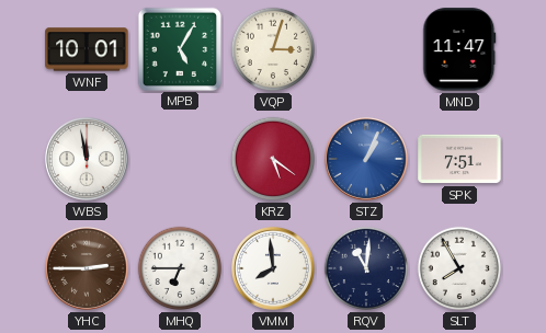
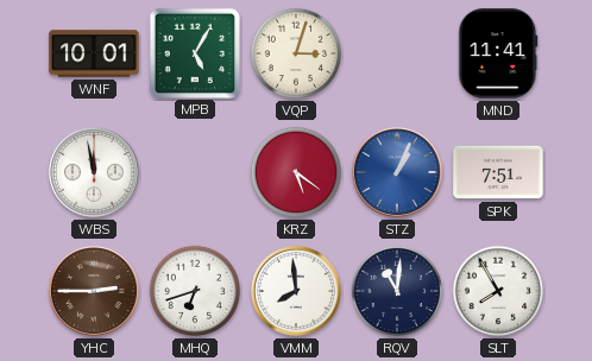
MND: 11:47 -> 11:41
MHQ: 6:45 -> 6:42
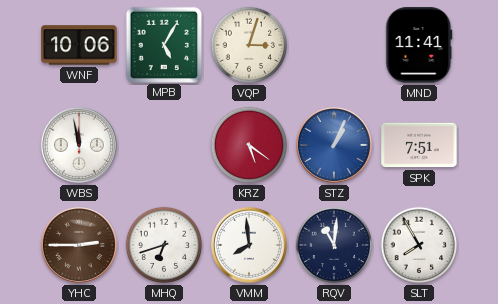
WNF: 10:01 -> 10:06
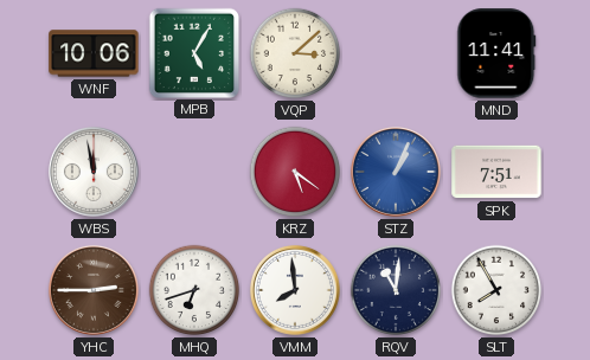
VQP: 3:03 -> 3:08
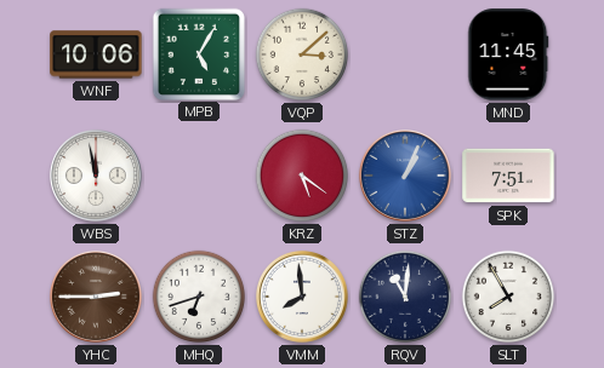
MND: 11:41 -> 11:45
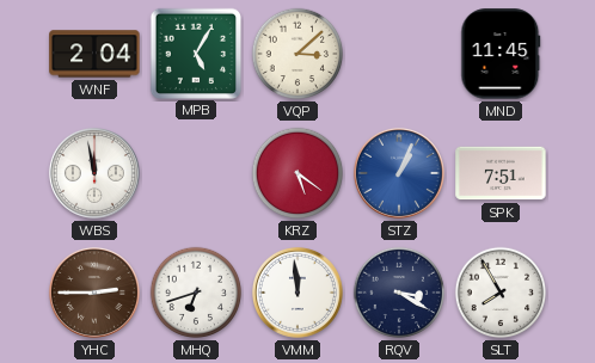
WNF: 10:06 -> 2:04
VMM: 7:59 -> 11:59
RQV: 11:01 -> 3:20
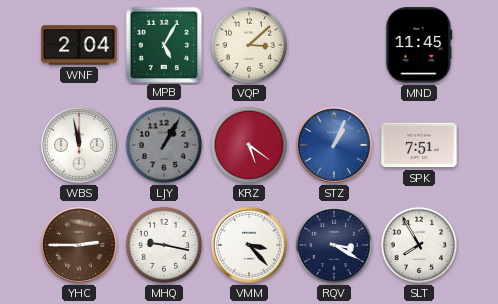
LJY: none -> 1:05
MHQ: 6:42 -> 9:17
VMM: 11:59 -> 3:23
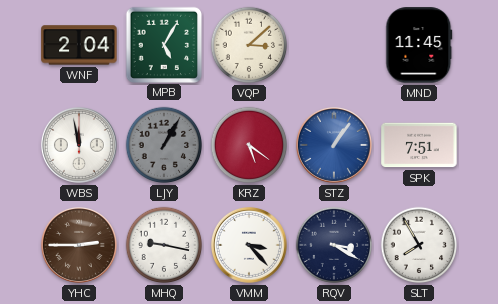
STZ: 1:04 -> 1:06
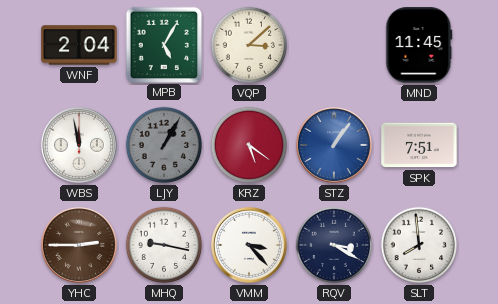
SLT: 7:55 -> 7:59
